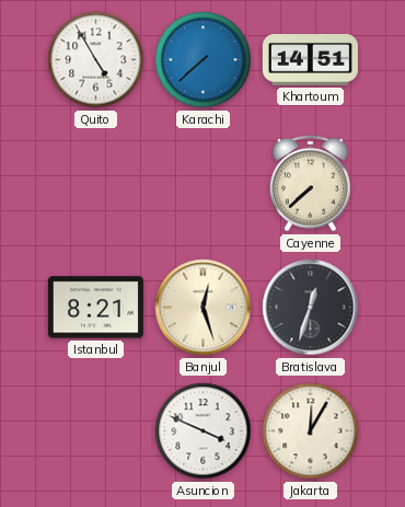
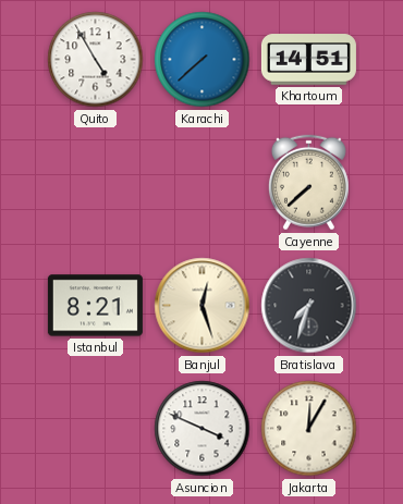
Bratislava: 12:33 -> 7:33
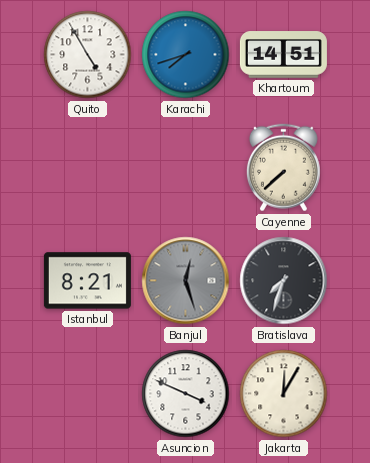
Karachi: 7:38 -> 7:42
Banjul dial: cream -> grey
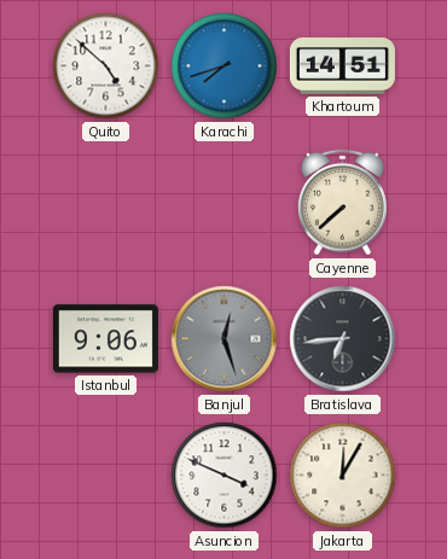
Quito: 4:55 -> 4:52
Istanbul: 8:21 -> 9:06
Bratislava: 7:33 -> 6:44
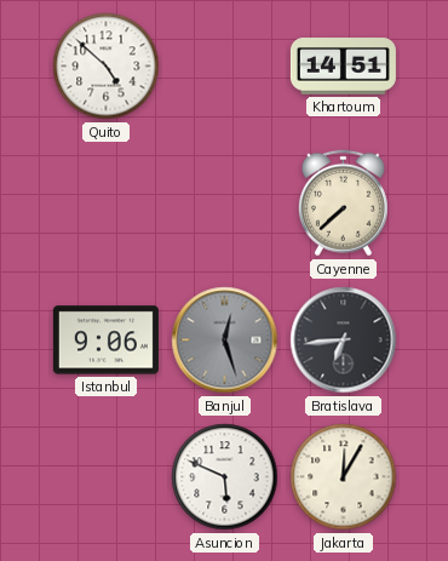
Karachi: 7:42 -> none
Asuncion: 3:49 -> 5:49
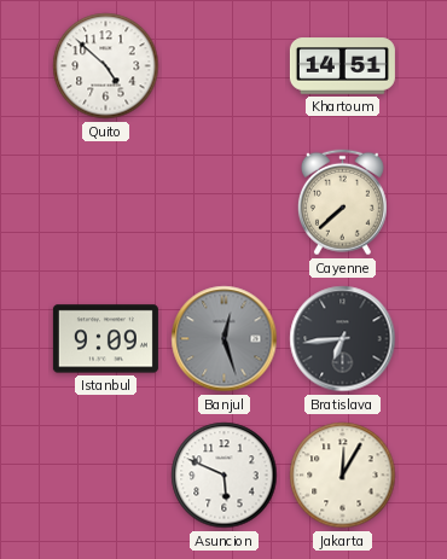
Istanbul: 9:06 -> 9:09
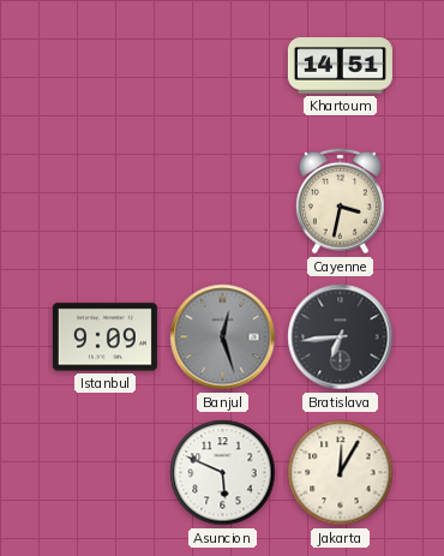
Quito: 4:52 -> none
Cayenne: 7:38 -> 3:32
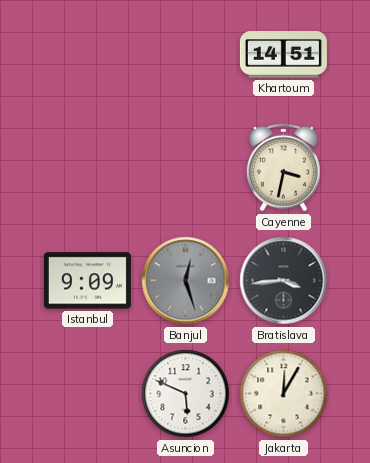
Bratislava: 6:44 -> 3:44
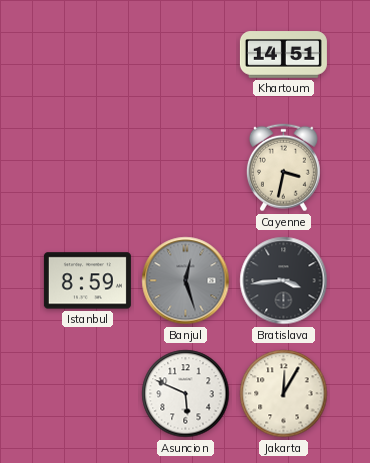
Istanbul: 9:09 -> 8:59
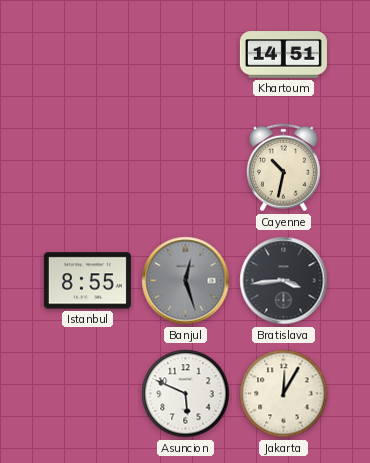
Cayenne: 3:32 -> 10:32
Istanbul: 8:59 -> 8:55
